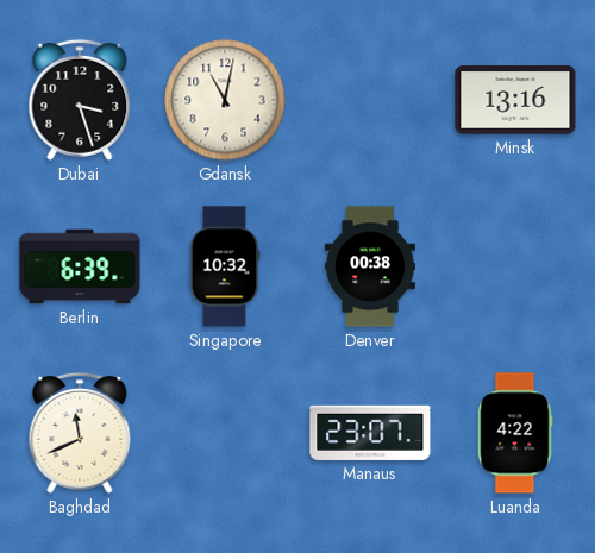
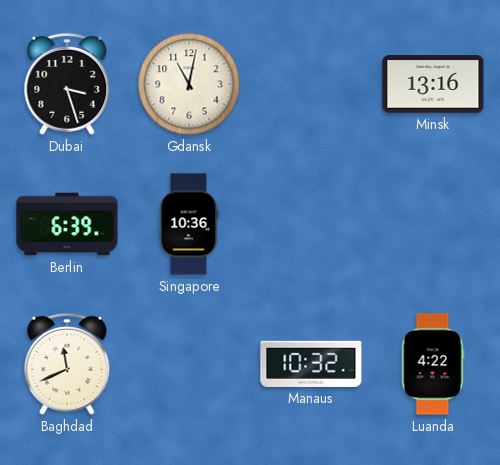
Singapore: 10:32 -> 10:36
Denver: 00:38 -> none
Manaus: 23:07 -> 10:32
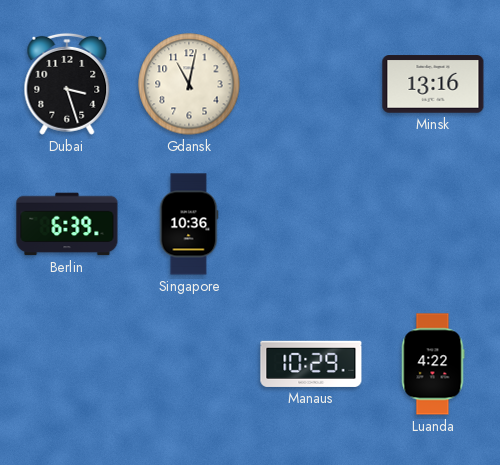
Baghdad: 11:41 -> none
Manaus: 10:32 -> 10:29
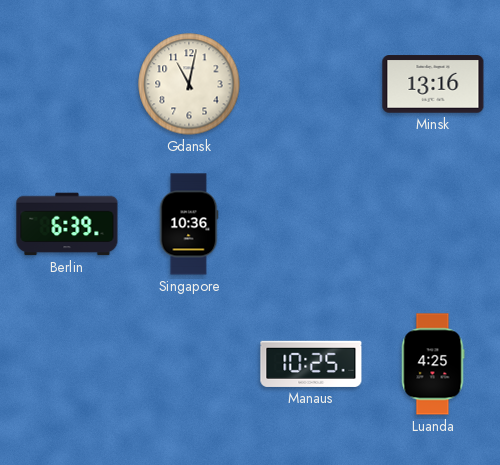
Dubai: 3:27 -> none
Manaus: 10:29 -> 10:25
Luanda: 4:22 -> 4:25
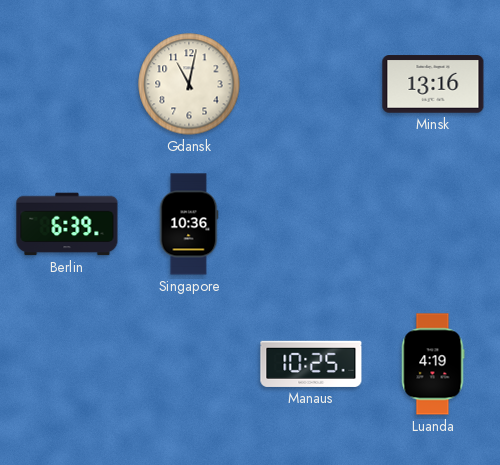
Luanda: 4:25 -> 4:19
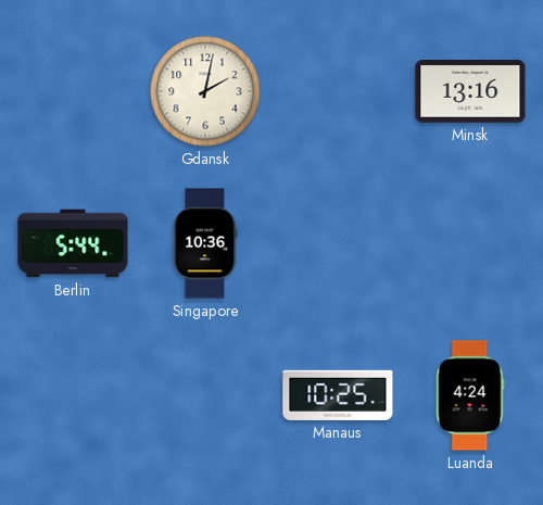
Gdansk: 11:02 -> 2:02
Berlin: 6:39 -> 5:44
Luanda: 4:19 -> 4:24
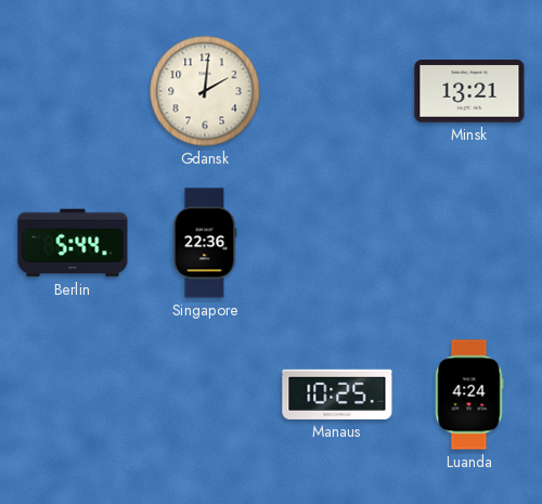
Gdansk: 2:02 -> 2:01
Minsk: 13:16 -> 13:21
Singapore: 10:36 -> 22:36
